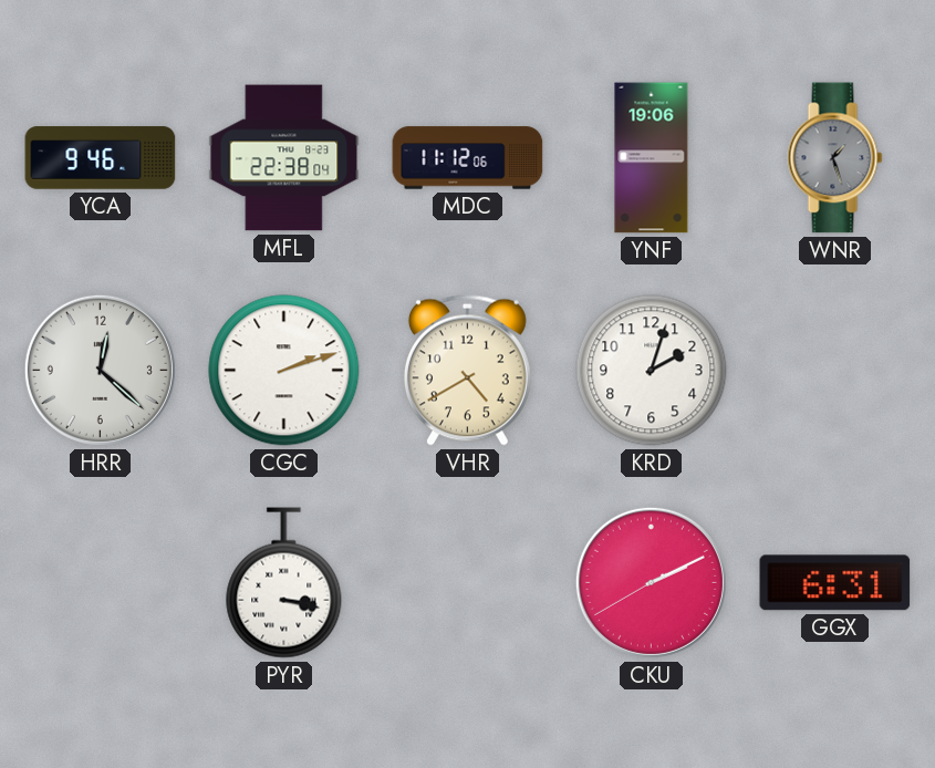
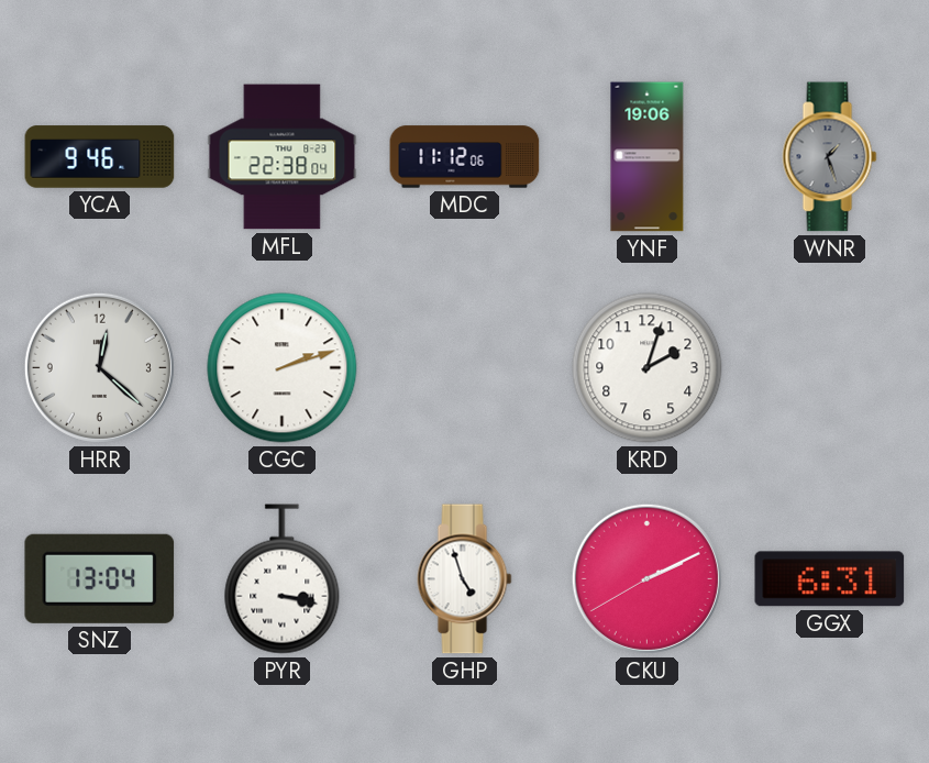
VHR: 4:40 -> none
SNZ: none -> 13:04
GHP: none -> 4:57
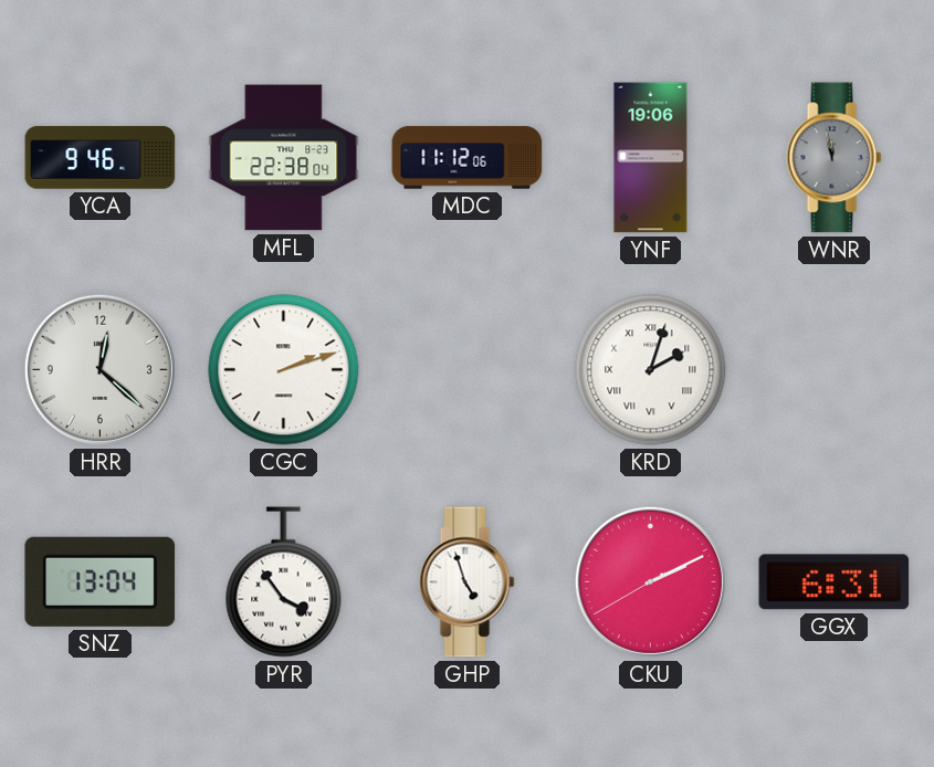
WNR: 1:27 -> 11:58
KRD numerals: Arabic -> Roman
PYR: 3:17 -> 3:54
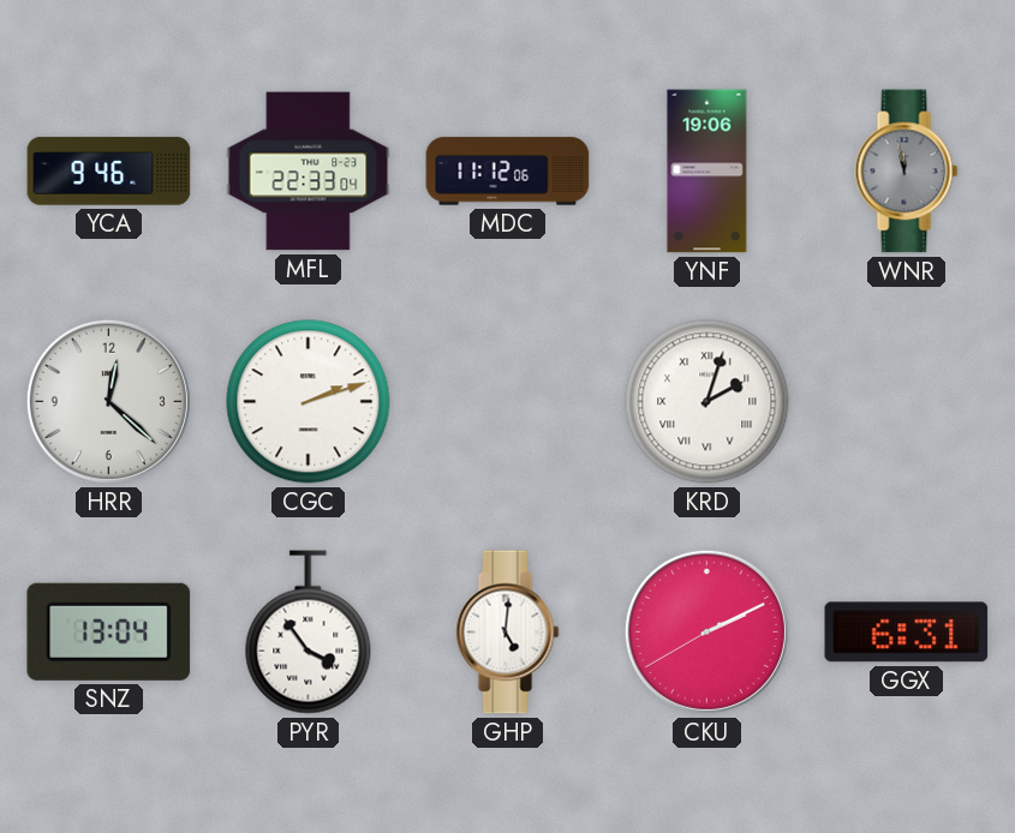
MFL: 22:38 -> 22:33
GHP: 4:57 -> 5:01
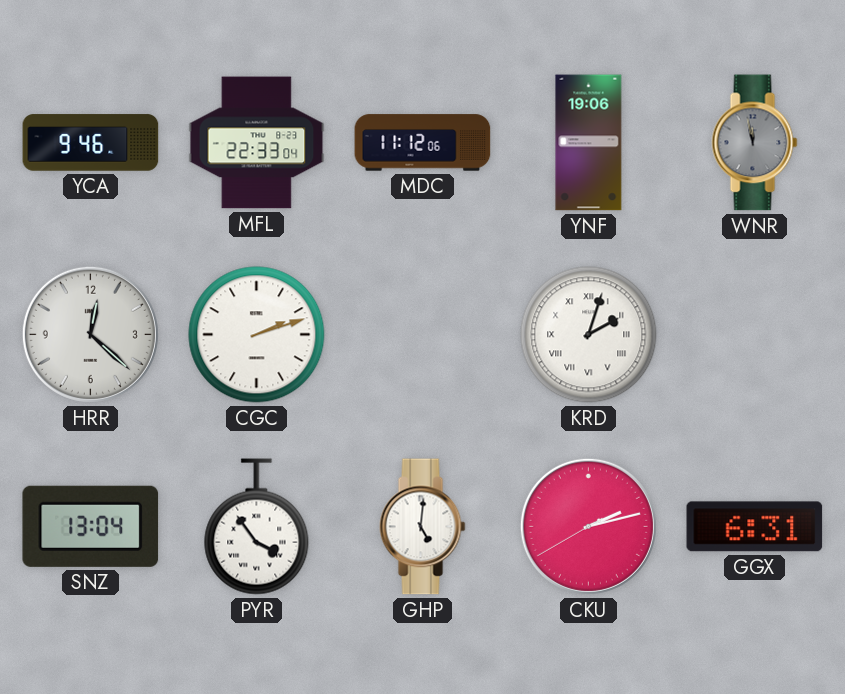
CKU: 2:10 -> 2:12
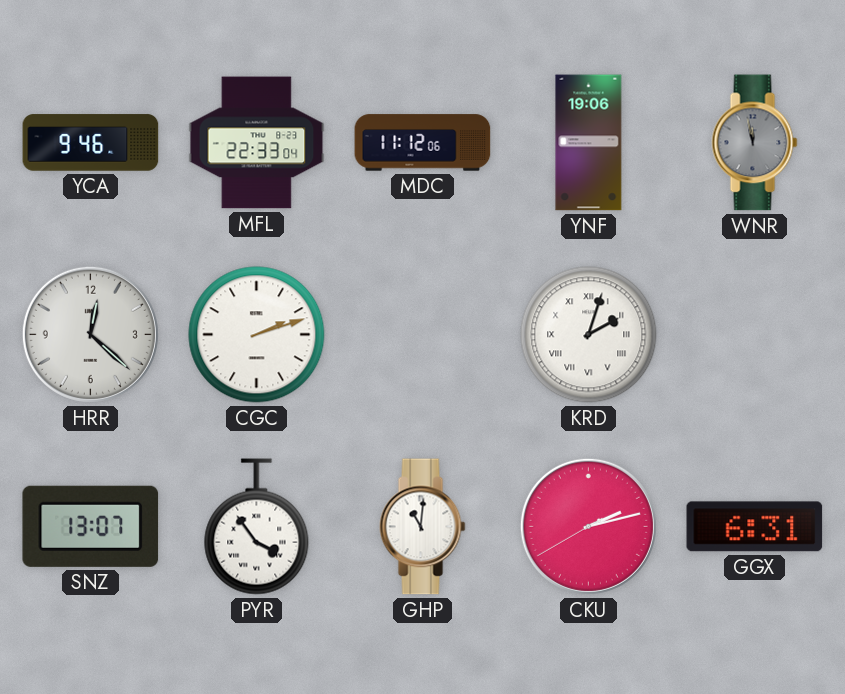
SNZ: 13:04 -> 13:07
GHP: 5:01 -> 11:01
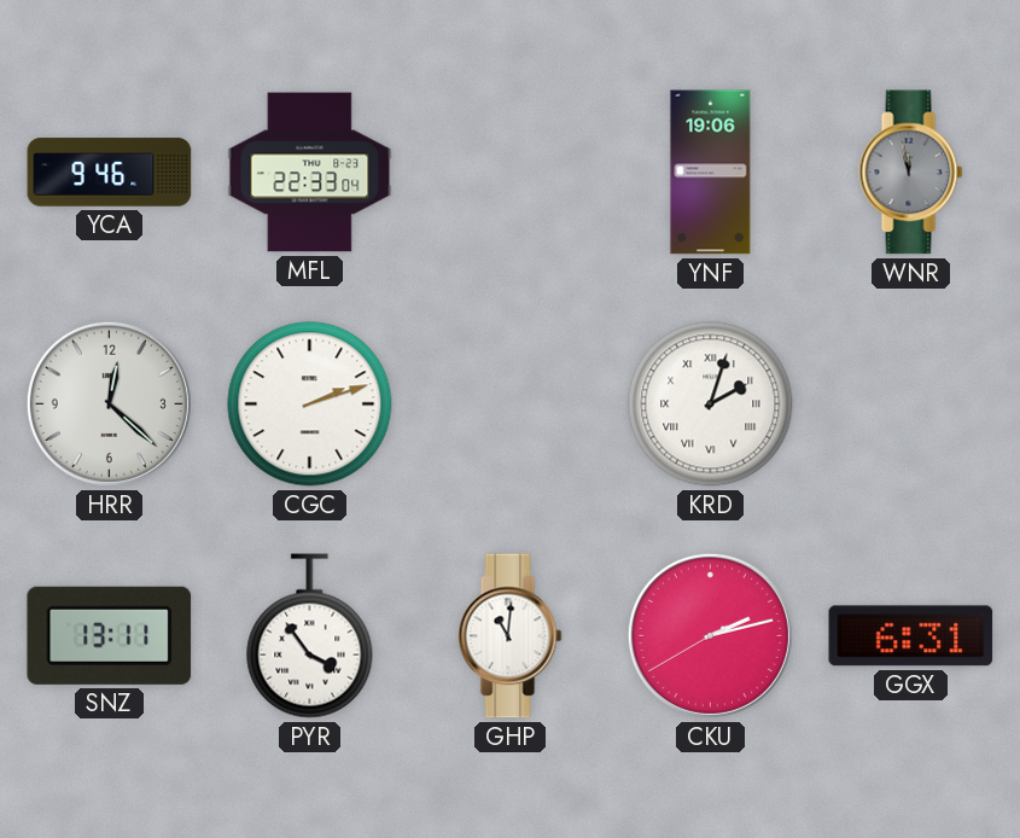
MDC: 11:12 -> none
SNZ: 13:07 -> 13:11
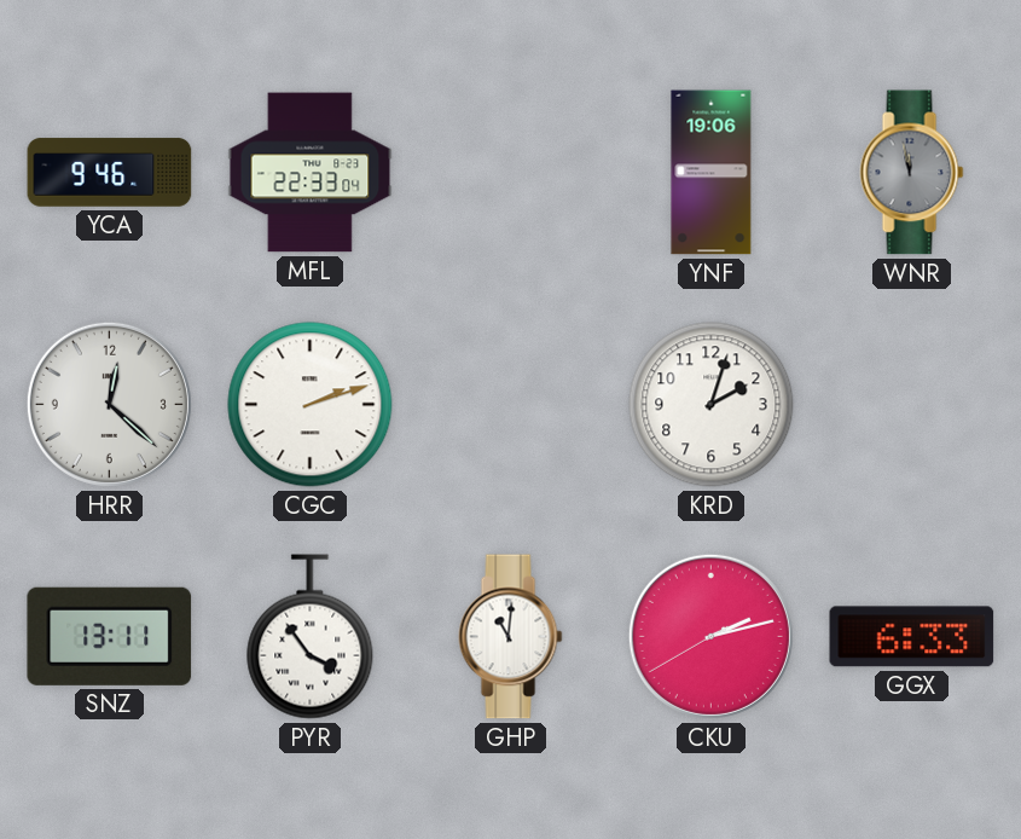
KRD numerals: Roman -> Arabic
GGX: 6:31 -> 6:33
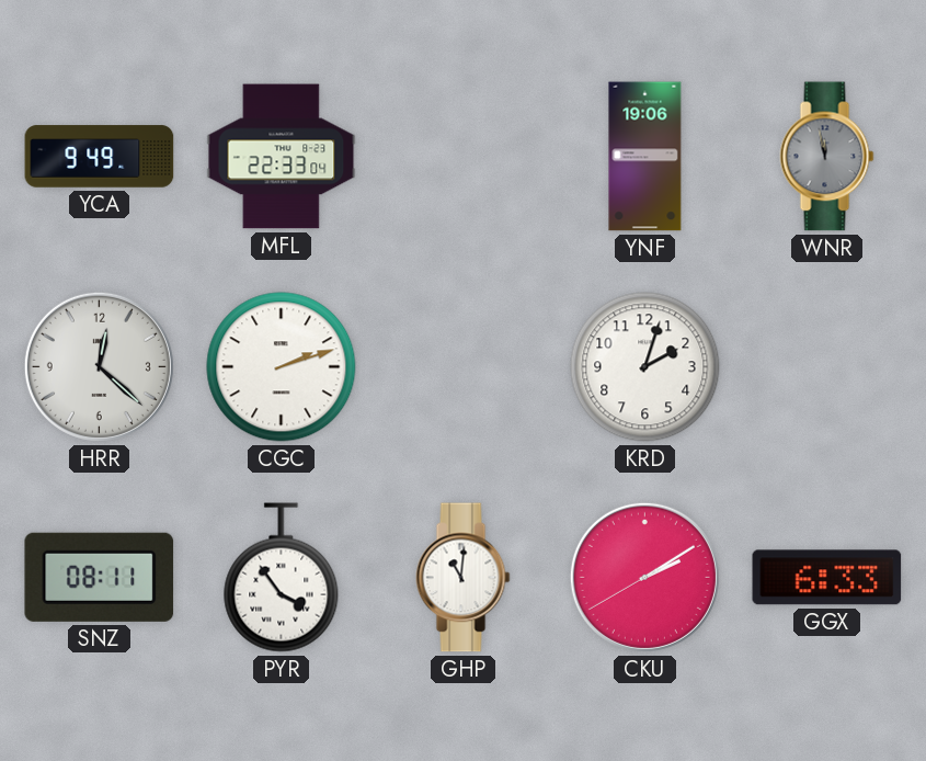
YCA: 9:46 -> 9:49
SNZ: 13:11 -> 08:11
CKU: 2:12 -> 2:09
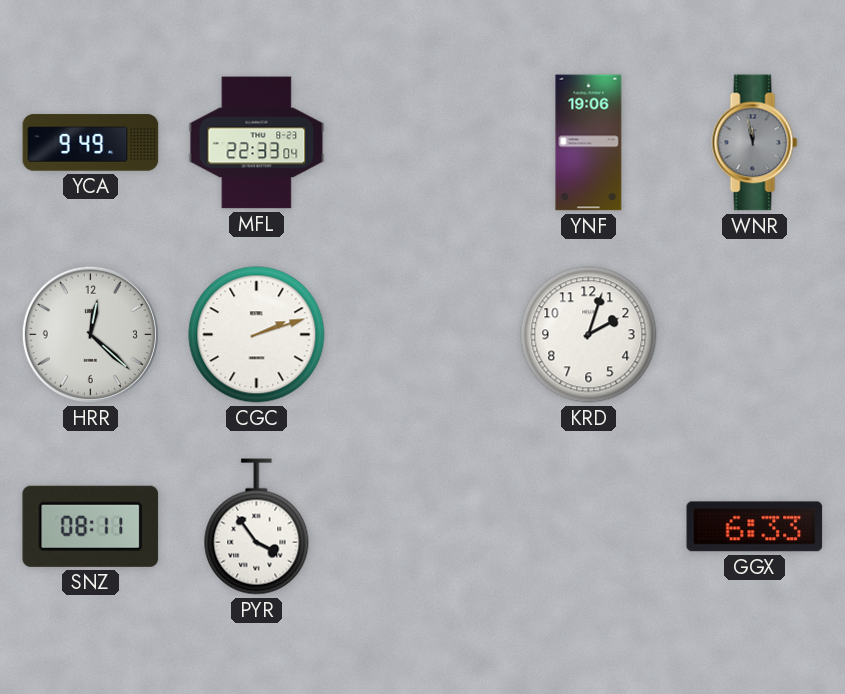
GHP: 11:01 -> none
CKU: 2:09 -> none
